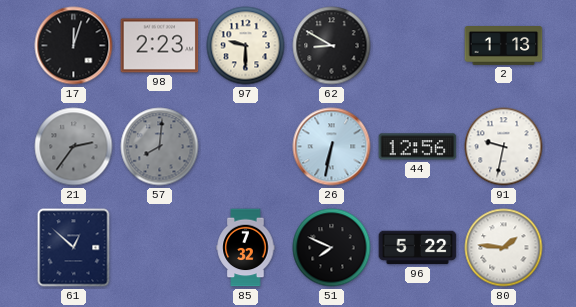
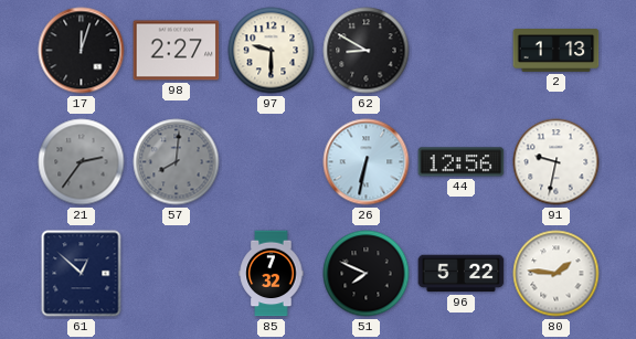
98: 2:23 -> 2:27
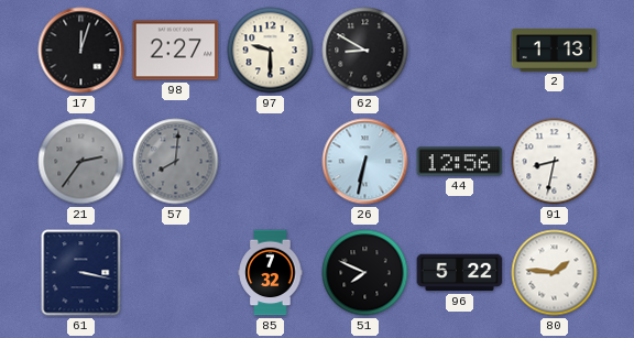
91: 9:32 -> 8:32
61: 12:52 -> 3:17
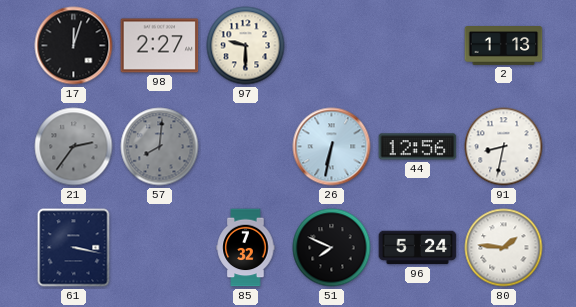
62: 8:50 -> none
96: 5:22 -> 5:24
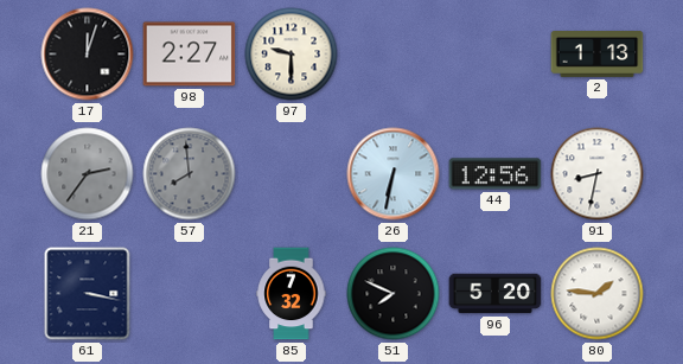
57: 8:01 -> 7:59
96: 5:24 -> 5:20
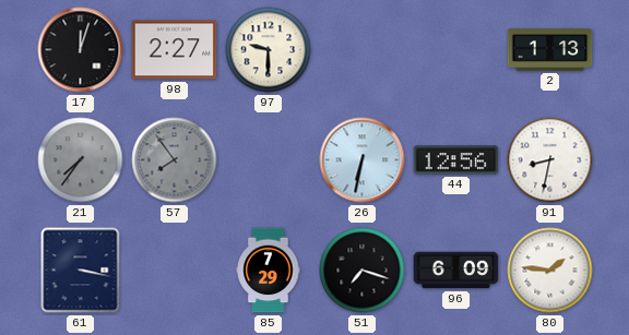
21: 2:36 -> 7:36
57: 7:59 -> 7:54
85: 7:32 -> 7:29
51: 7:49 -> 7:18
96: 5:20 -> 6:09
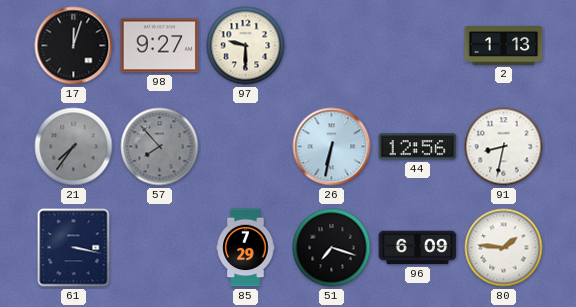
98: 2:27 -> 9:27
57: 7:54 -> 7:53
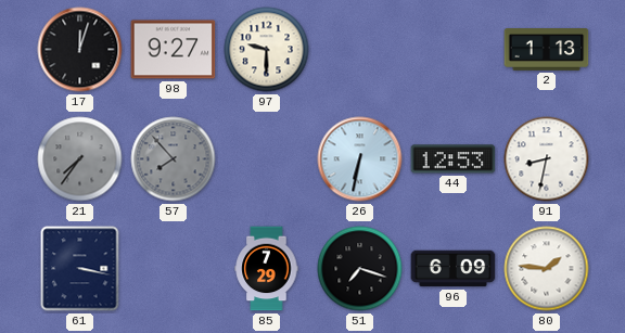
44: 12:56 -> 12:53
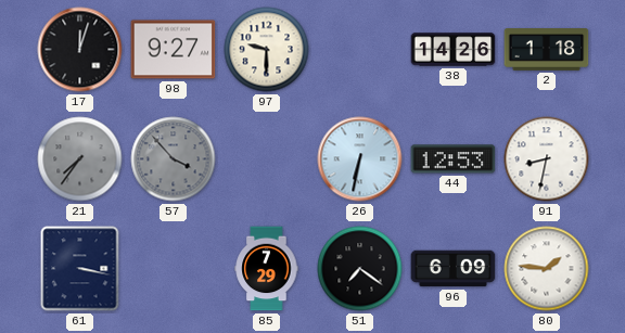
38: none -> 14:26
2: 1:13 -> 1:18
57: 7:53 -> 3:53
51: 7:18 -> 7:21
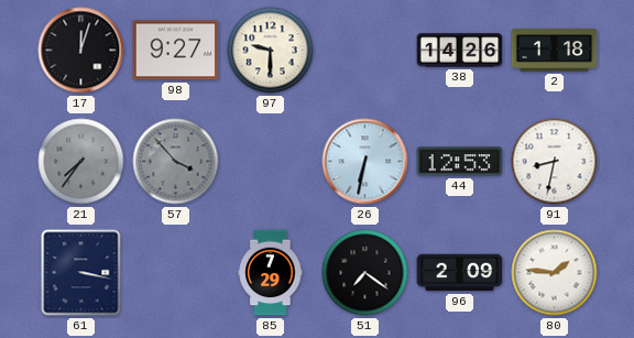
96: 6:09 -> 2:09
